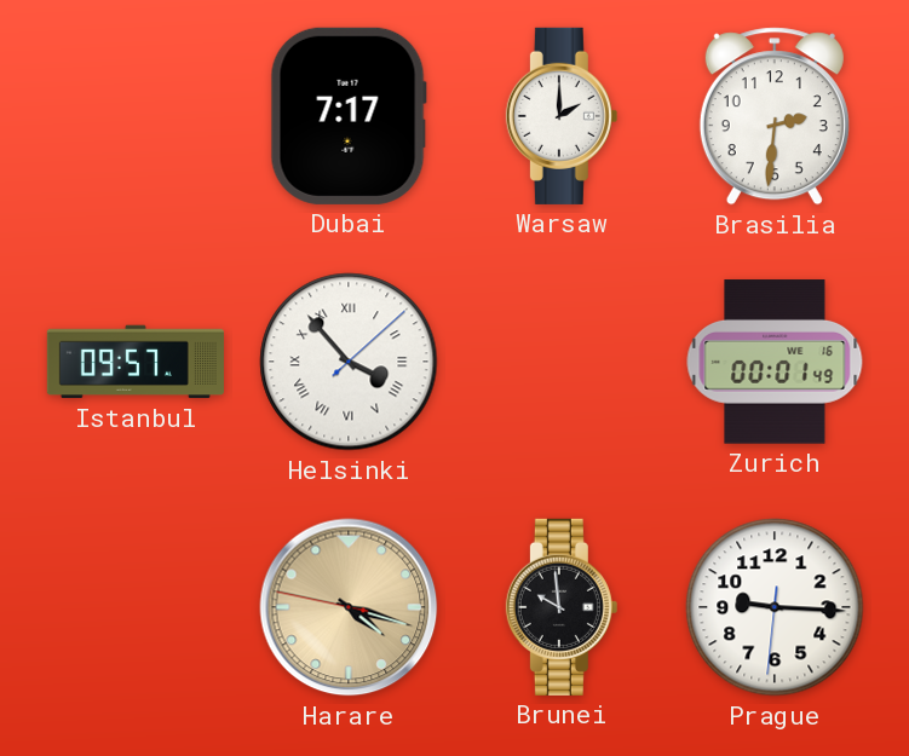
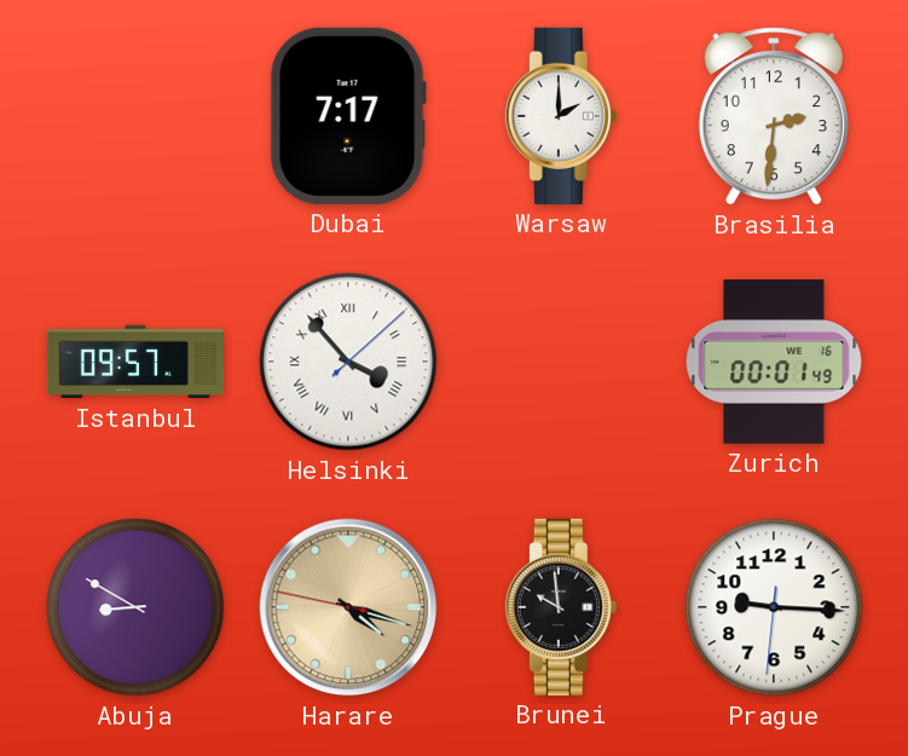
Abuja: none -> 8:50
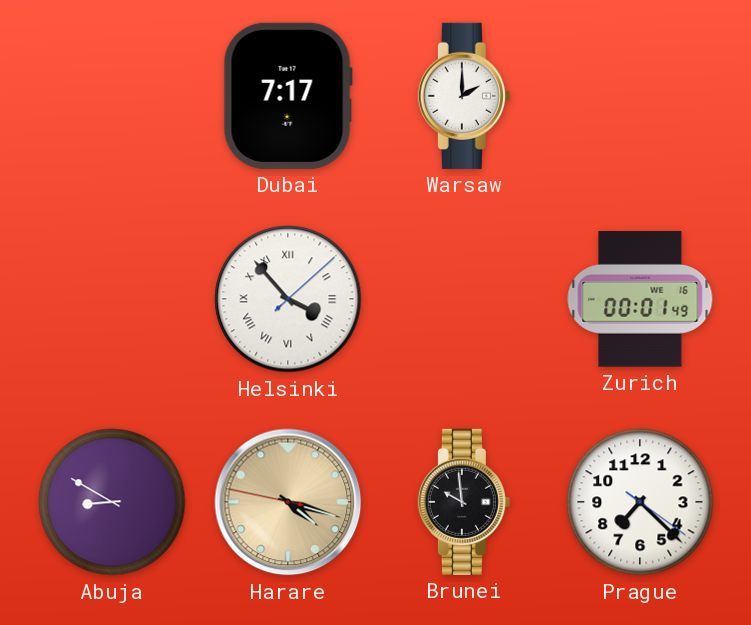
Brasilia: 2:31 -> none
Istanbul: 09:57 -> none
Prague: 9:15 -> 7:22
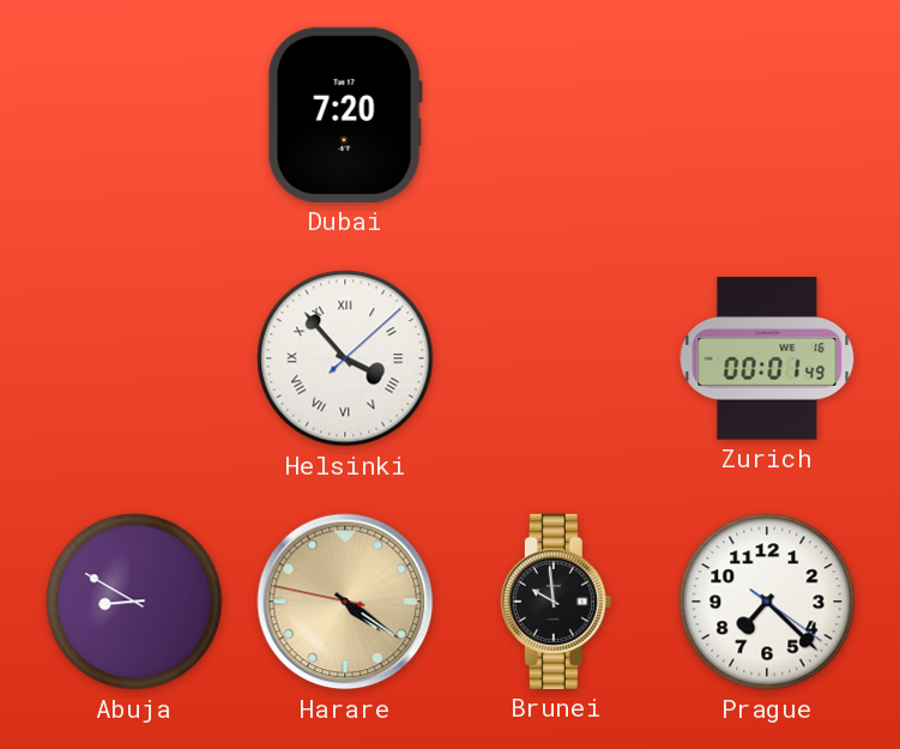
Dubai: 7:17 -> 7:20
Warsaw: 2:00 -> none
Harare: 4:17 -> 4:20
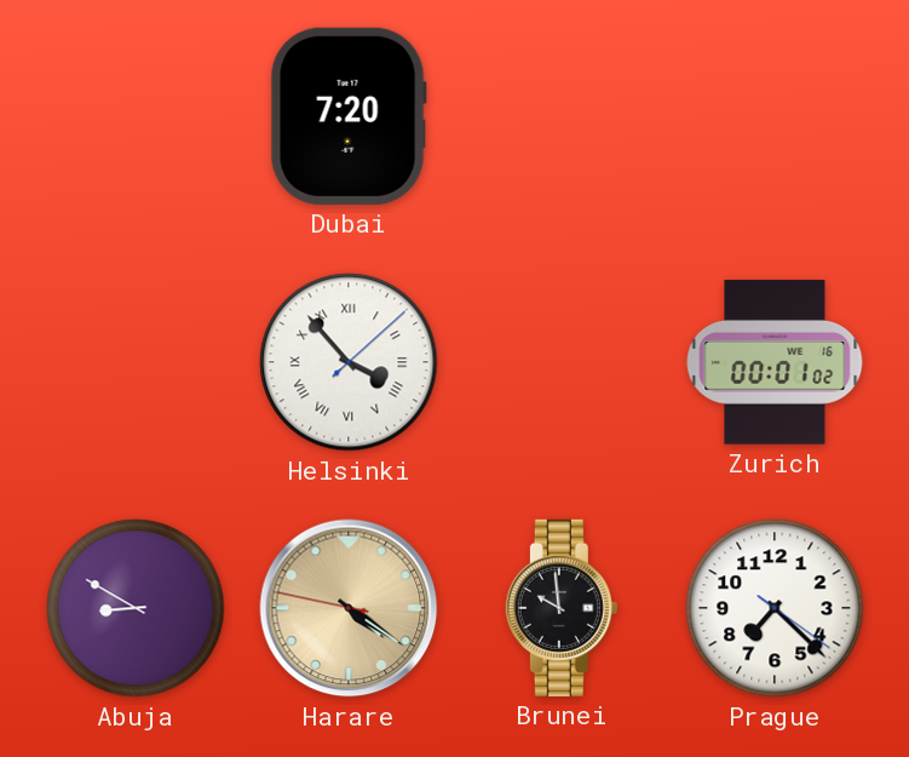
Zurich: 00:01:49 -> 00:01:02
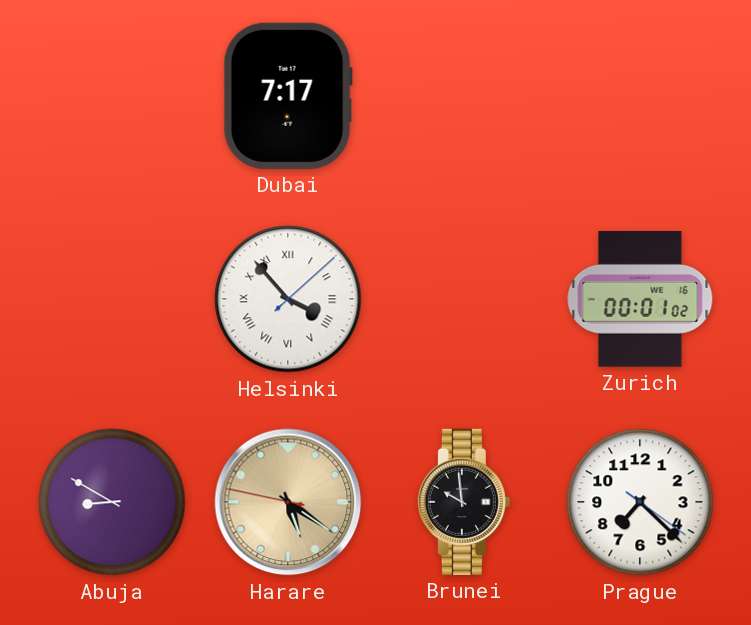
Dubai: 7:20 -> 7:17
Harare: 4:20 -> 5:20
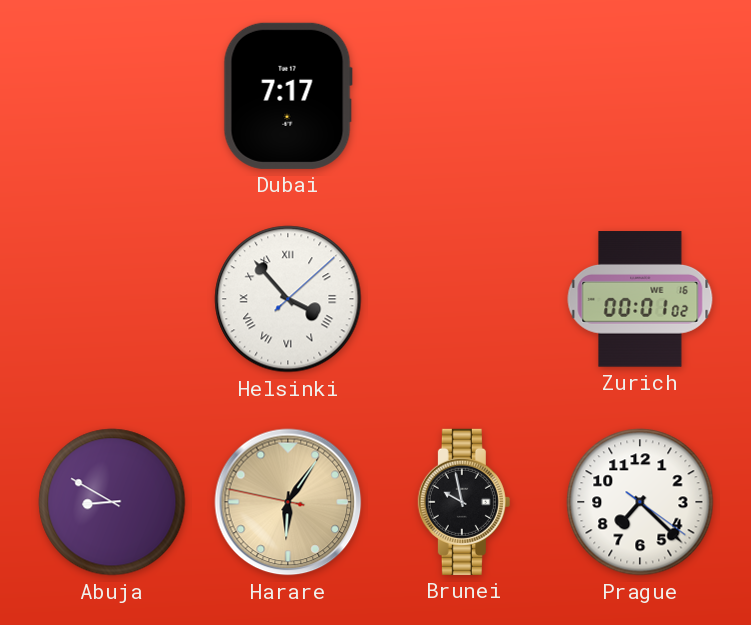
Harare: 5:20 -> 6:05
Brunei: 9:59 -> 9:58
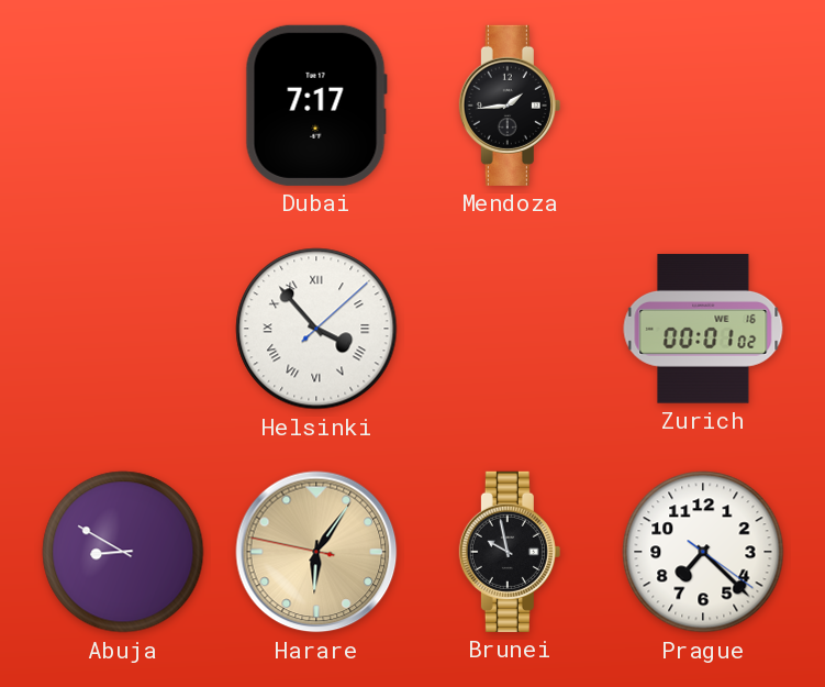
Mendoza: none -> 1:44
